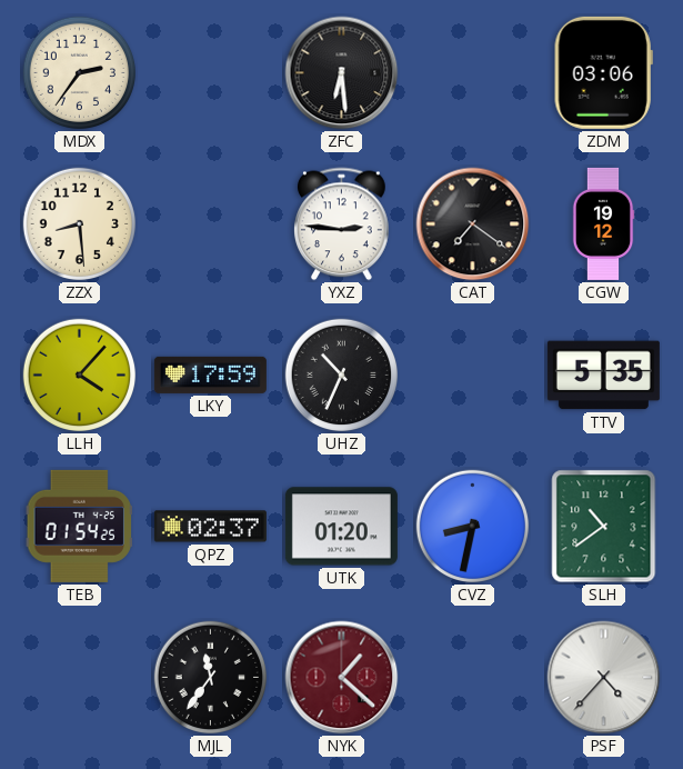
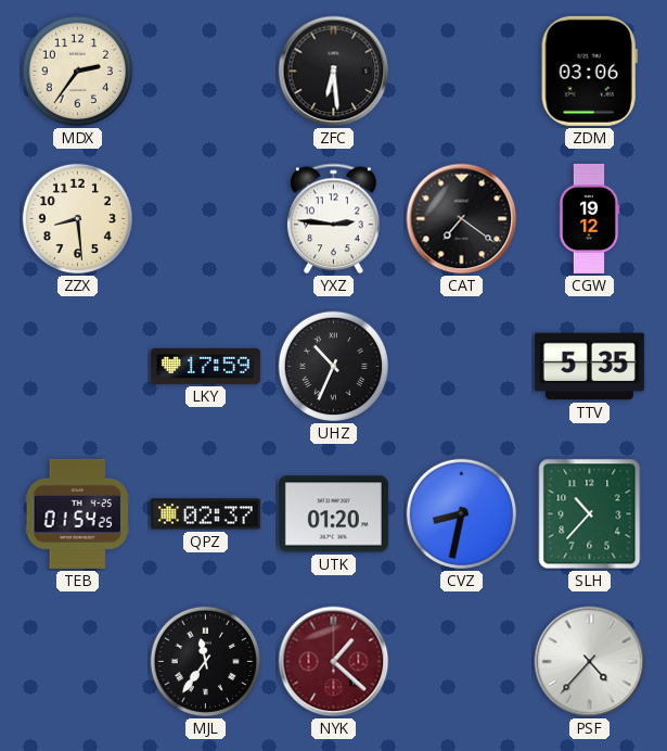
LLH: 4:07 -> none
SLH: 10:39 -> 10:37
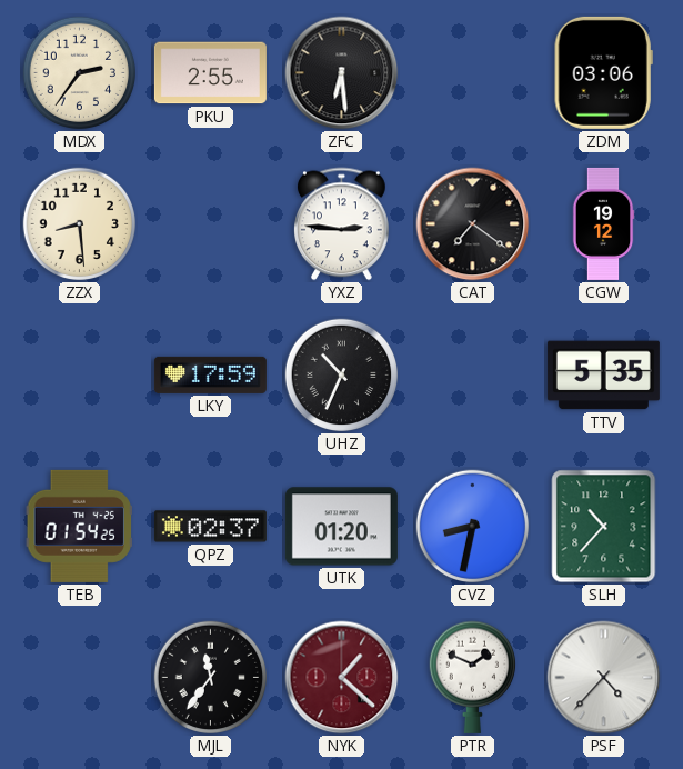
PKU: none -> 2:55
PTR: none -> 1:49
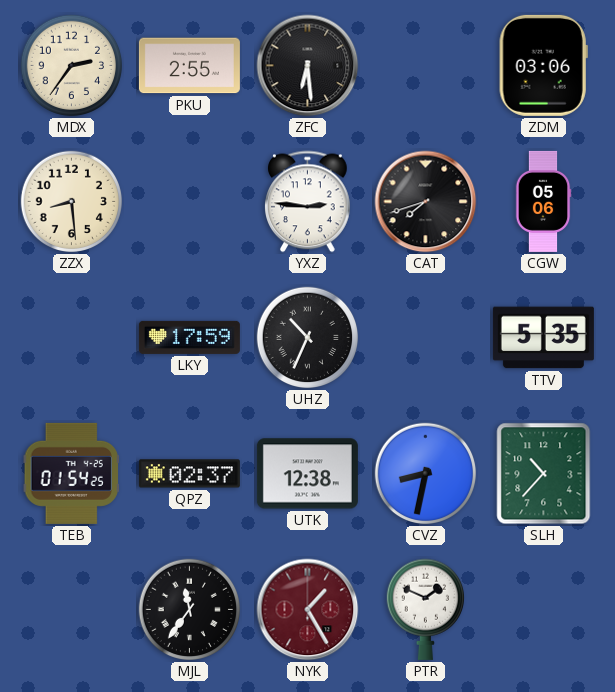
CAT: 7:21 -> 7:42
CGW: 19:12 -> 05:06
UTK: 01:20 -> 12:38
NYK: 1:22 -> 1:25
PSF: 4:37 -> none
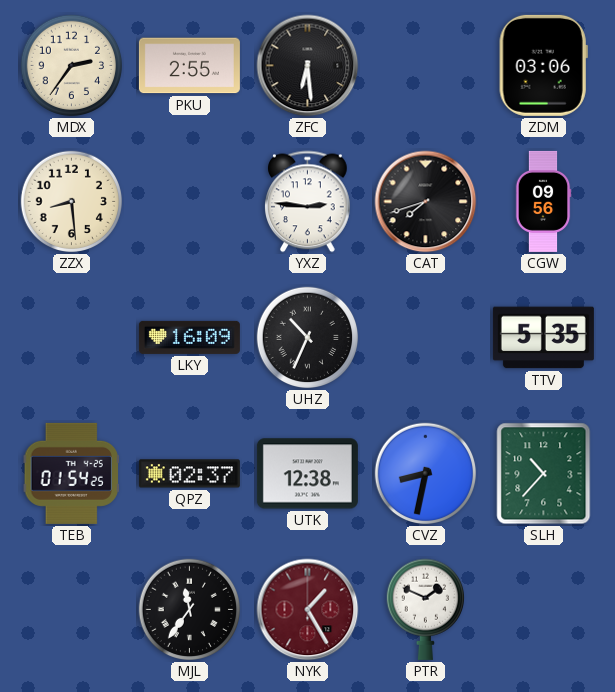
CGW: 05:06 -> 09:56
LKY: 17:59 -> 16:09
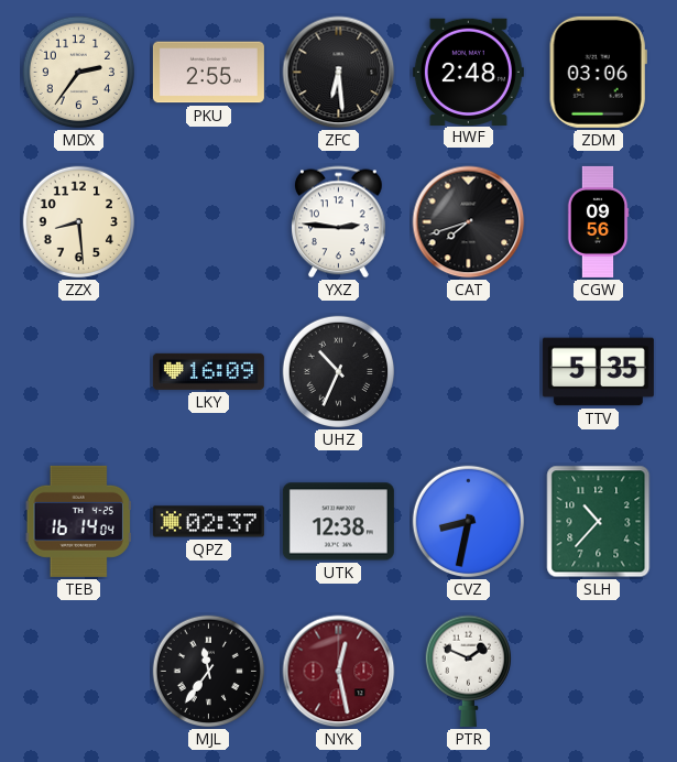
HWF: none -> 2:48
TEB: 01:54 -> 16:14
NYK: 1:25 -> 12:28
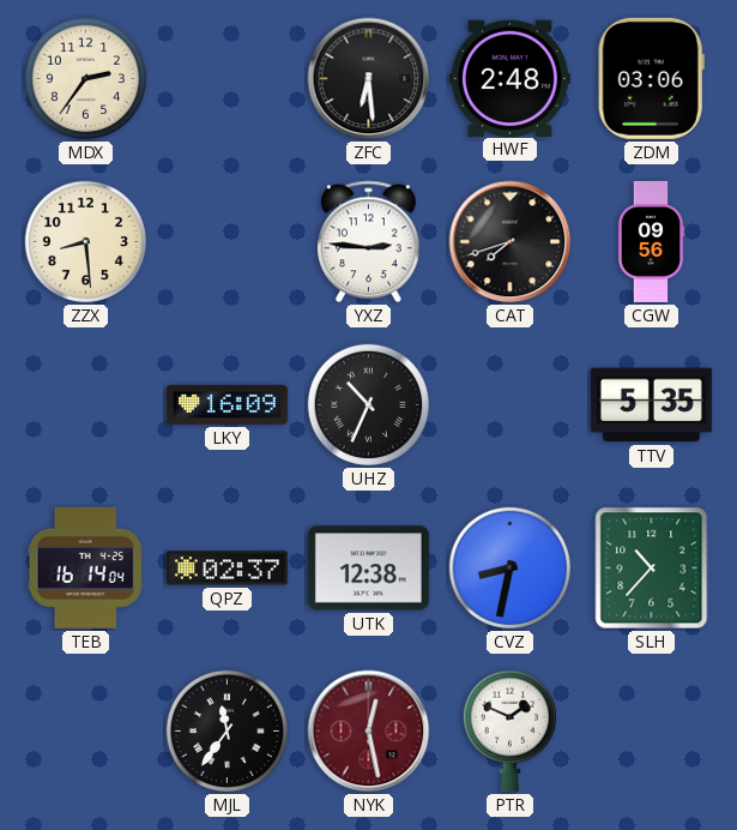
PKU: 2:55 -> none
